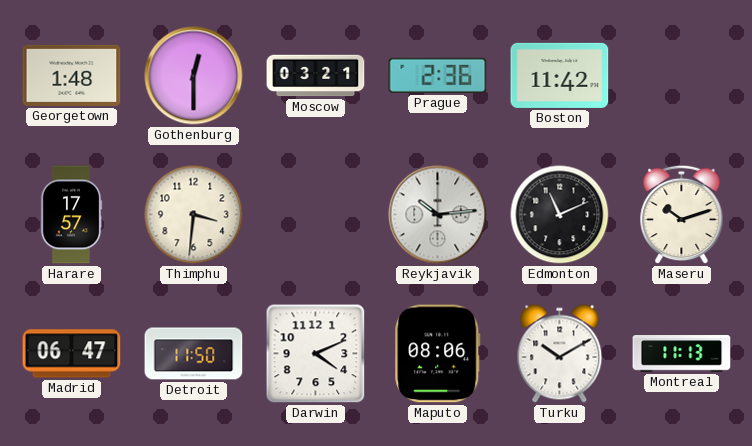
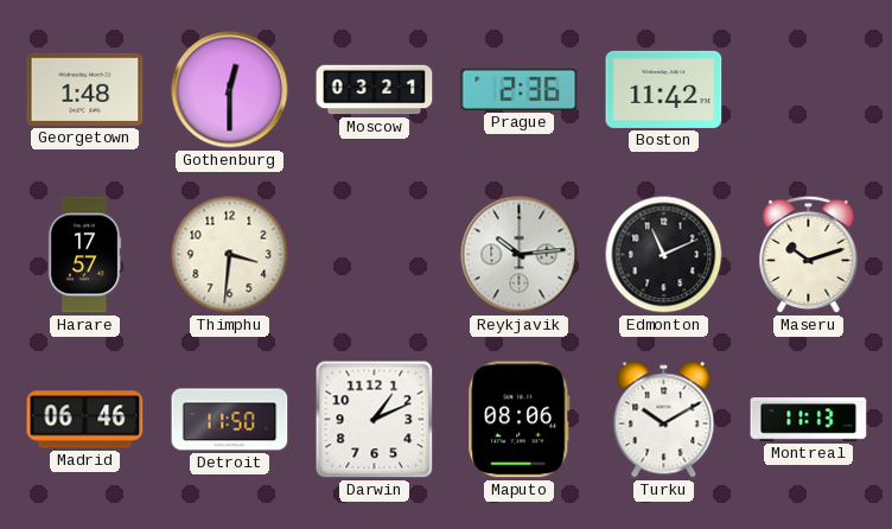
Madrid: 06:47 -> 06:46
Darwin: 4:11 -> 1:11
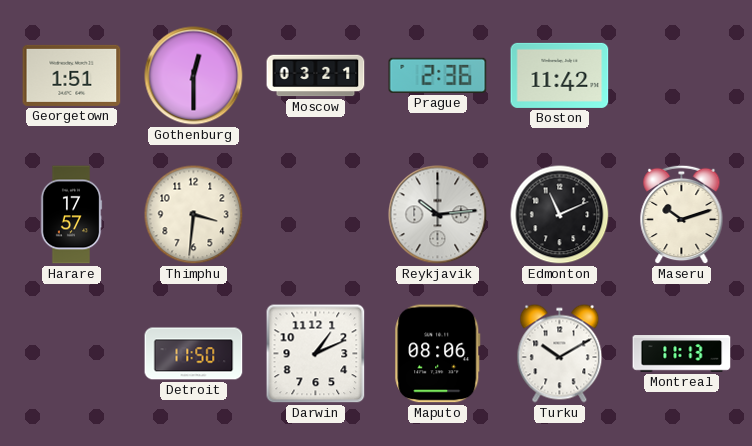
Georgetown: 1:48 -> 1:51
Madrid: 06:46 -> none
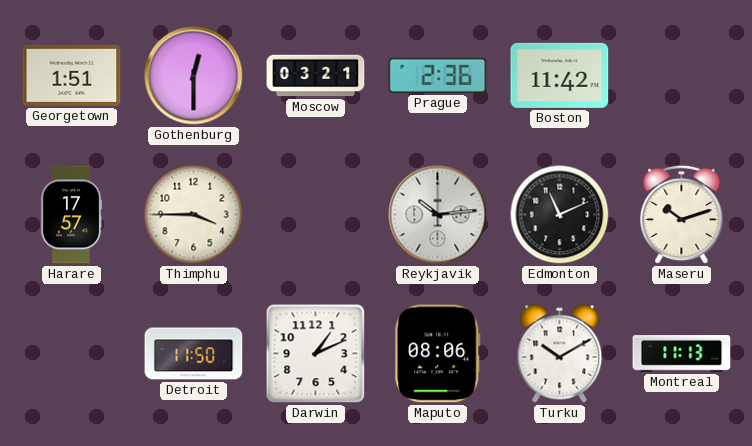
Thimphu: 3:31 -> 3:45
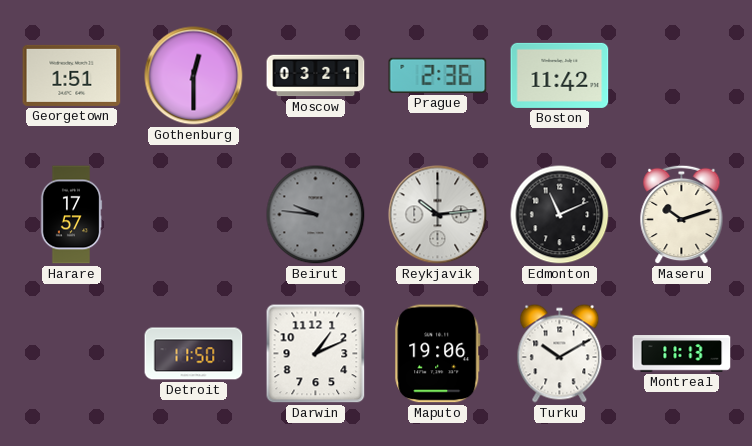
Thimphu: 3:45 -> none
Beirut: none -> 9:46
Maputo: 08:06 -> 19:06
